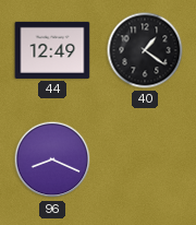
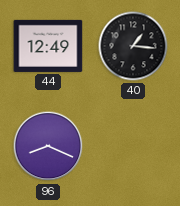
40: 1:21 -> 1:16
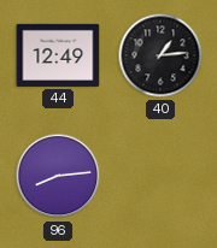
40: 1:16 -> 1:14
96: 8:19 -> 8:14
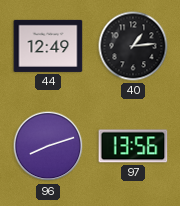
96: 8:14 -> 8:12
97: none -> 13:56
